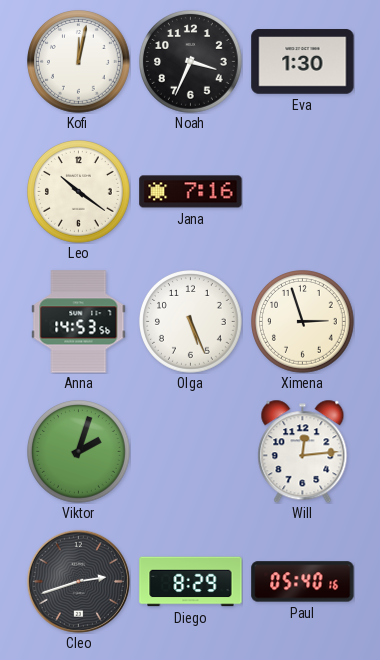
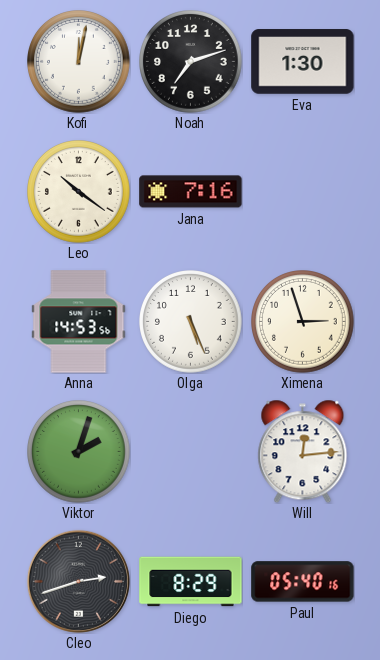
Noah: 3:34 -> 7:12
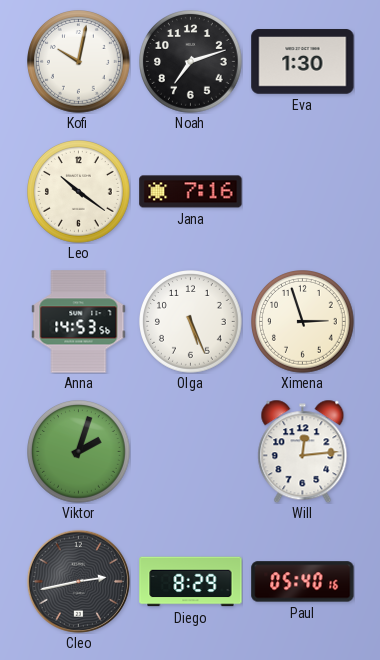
Kofi: 12:02 -> 10:02
Cleo: 2:42 -> 2:43
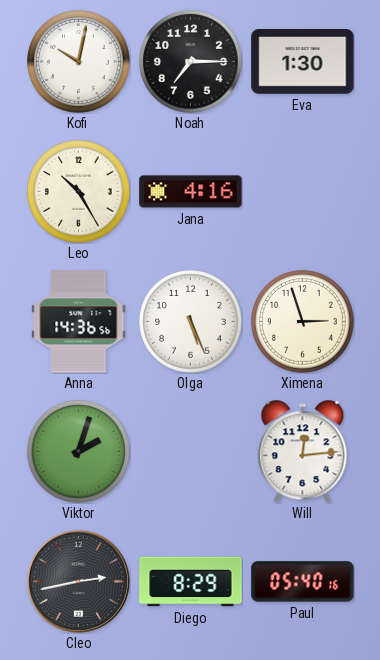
Noah: 7:12 -> 7:15
Leo: 10:21 -> 10:25
Jana: 7:16 -> 4:16
Anna: 14:53 -> 14:36
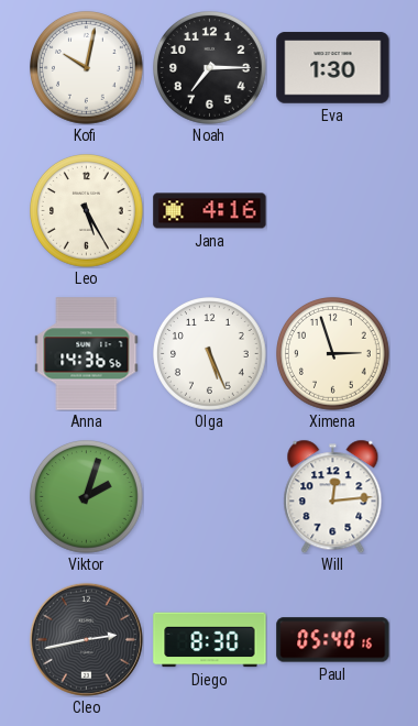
Leo: 10:25 -> 5:25
Diego: 8:29 -> 8:30
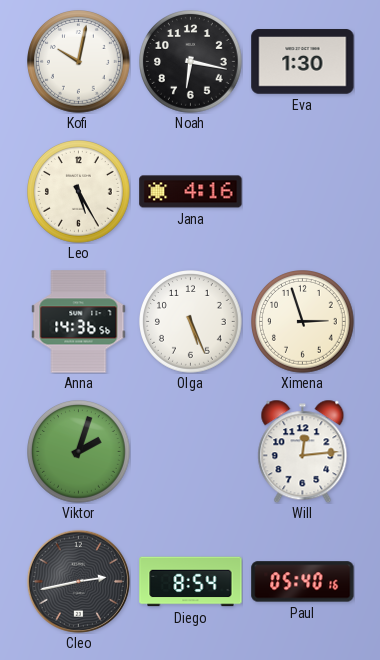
Noah: 7:15 -> 6:17
Diego: 8:30 -> 8:54
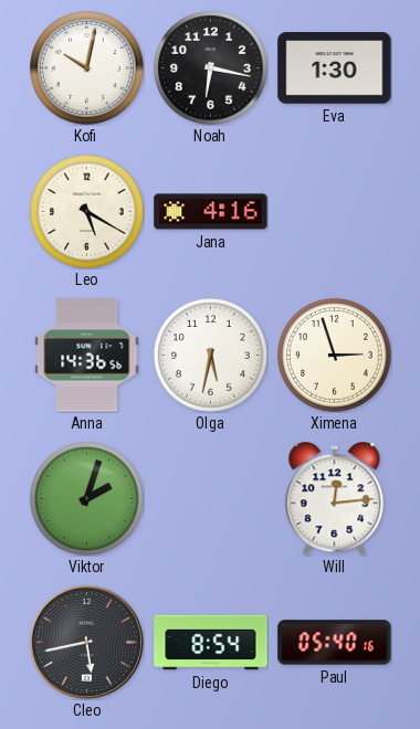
Leo: 5:25 -> 5:20
Olga: 5:26 -> 5:32
Cleo: 2:43 -> 5:43
